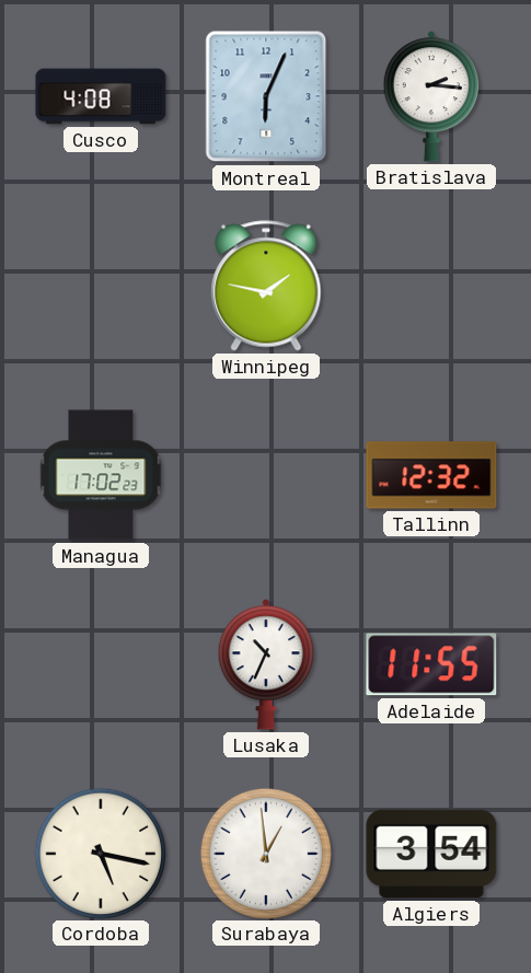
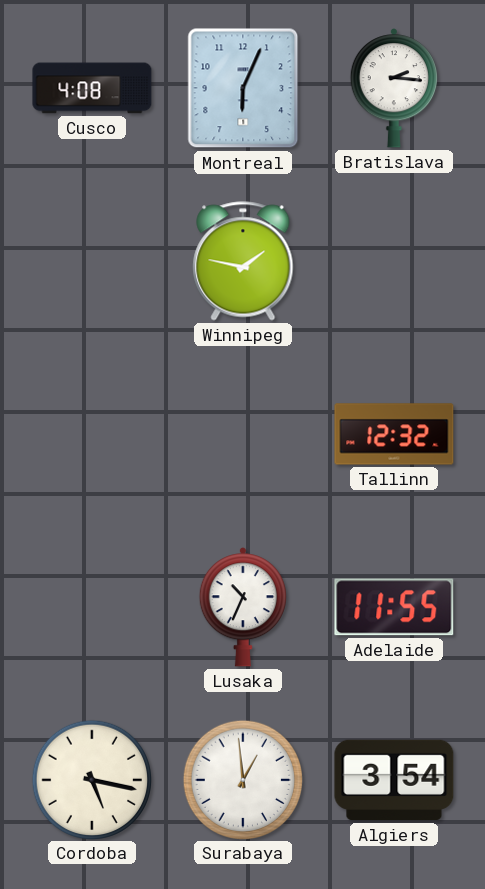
Managua: 17:02 -> none
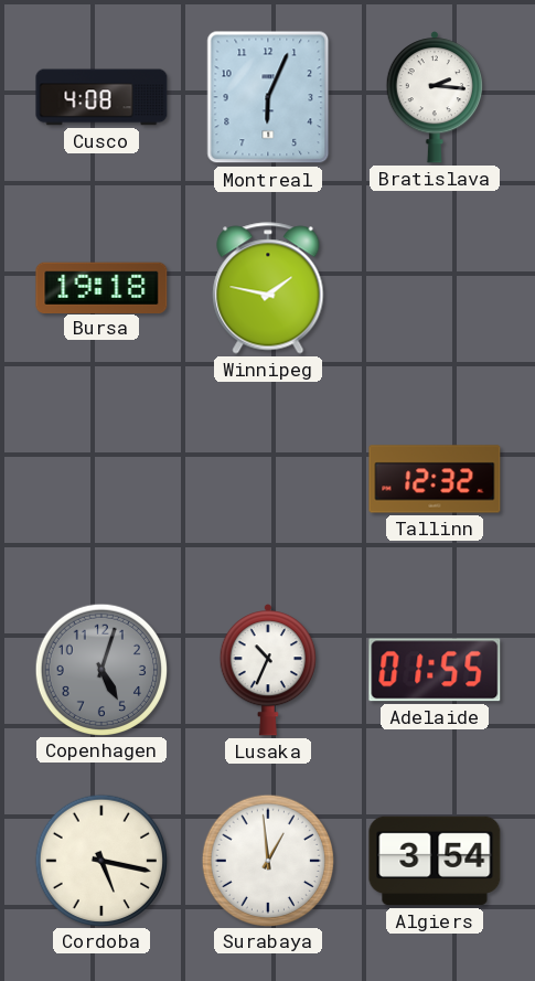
Bursa: none -> 19:18
Copenhagen: none -> 5:03
Adelaide: 11:55 -> 01:55
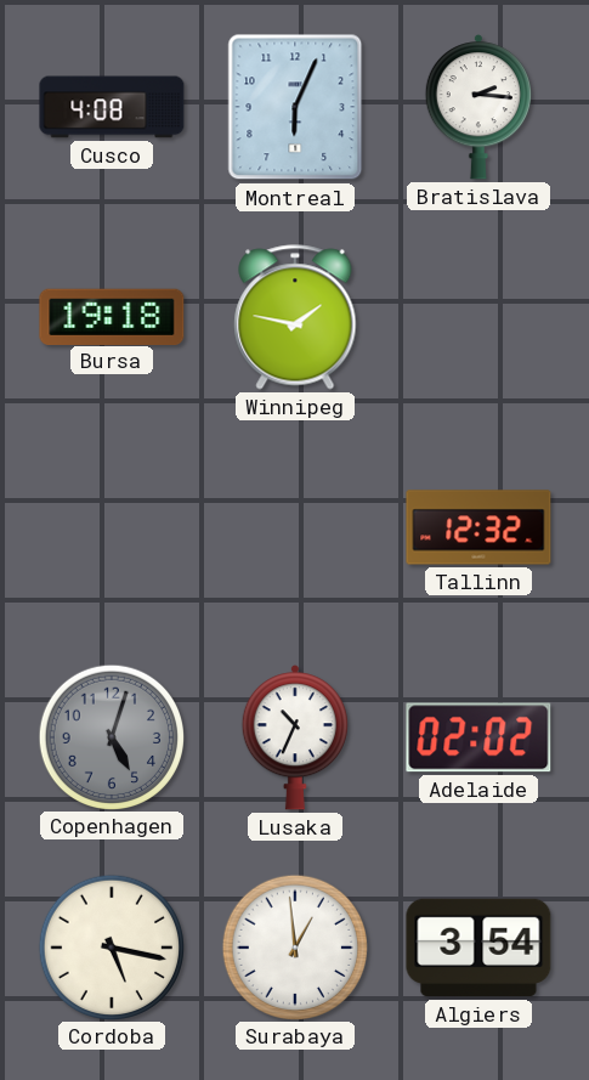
Adelaide: 01:55 -> 02:02
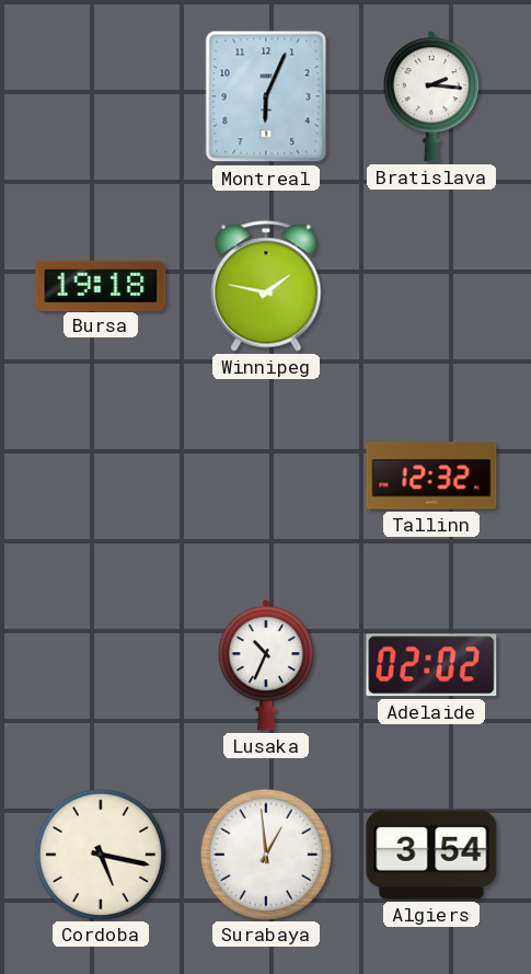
Cusco: 4:08 -> none
Copenhagen: 5:03 -> none
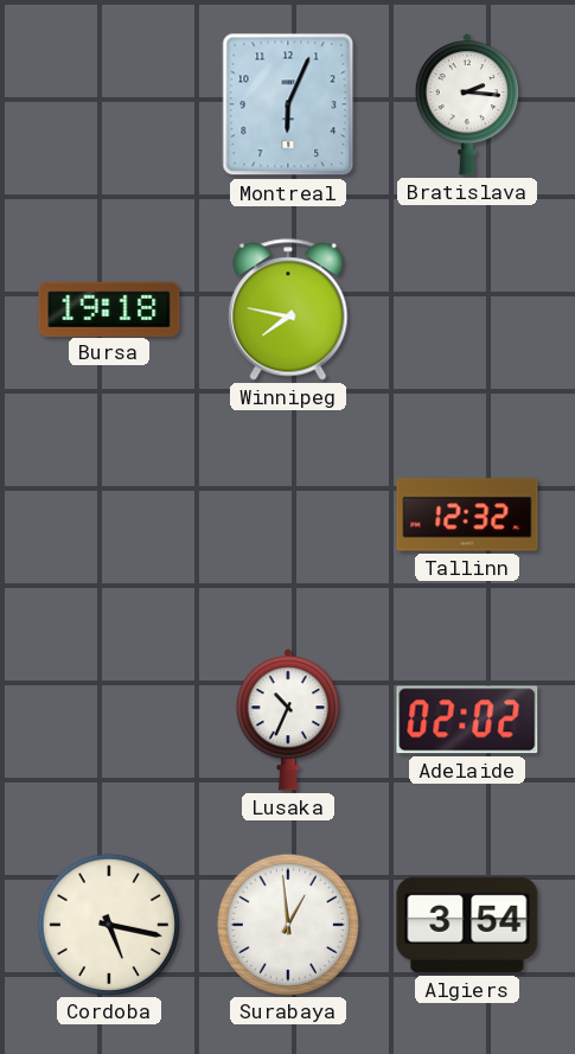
Winnipeg: 1:47 -> 7:47
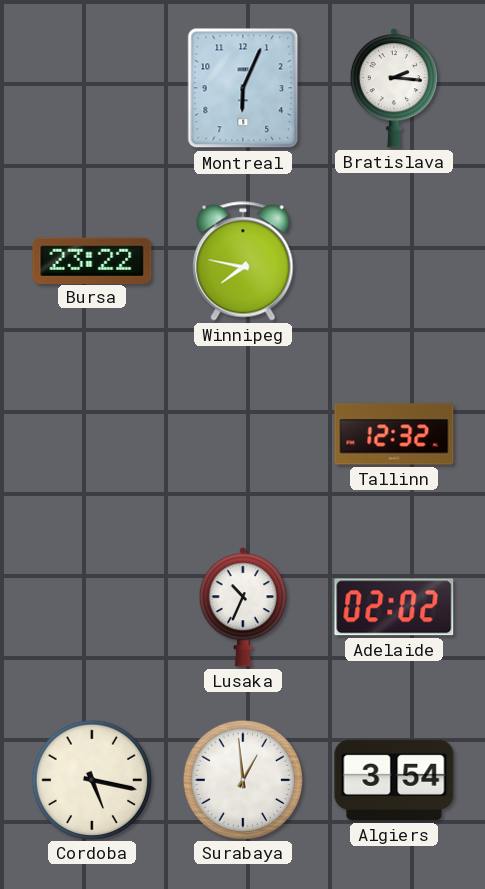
Bursa: 19:18 -> 23:22
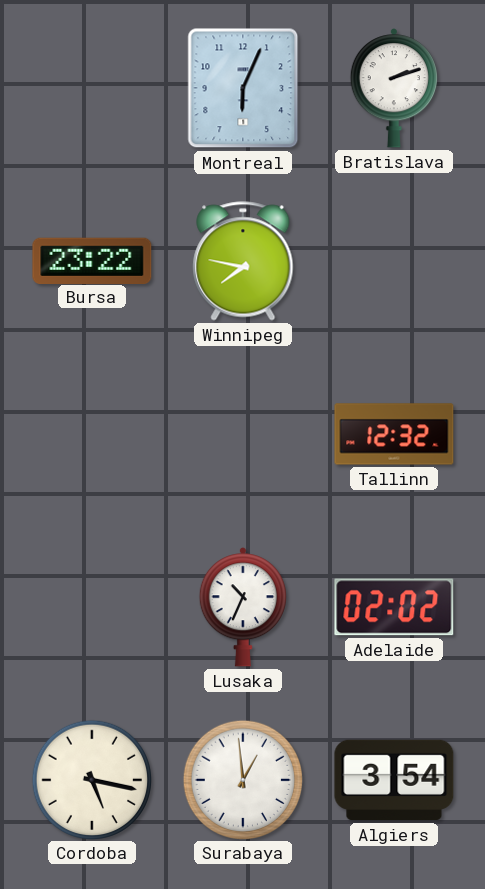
Bratislava: 2:16 -> 2:12
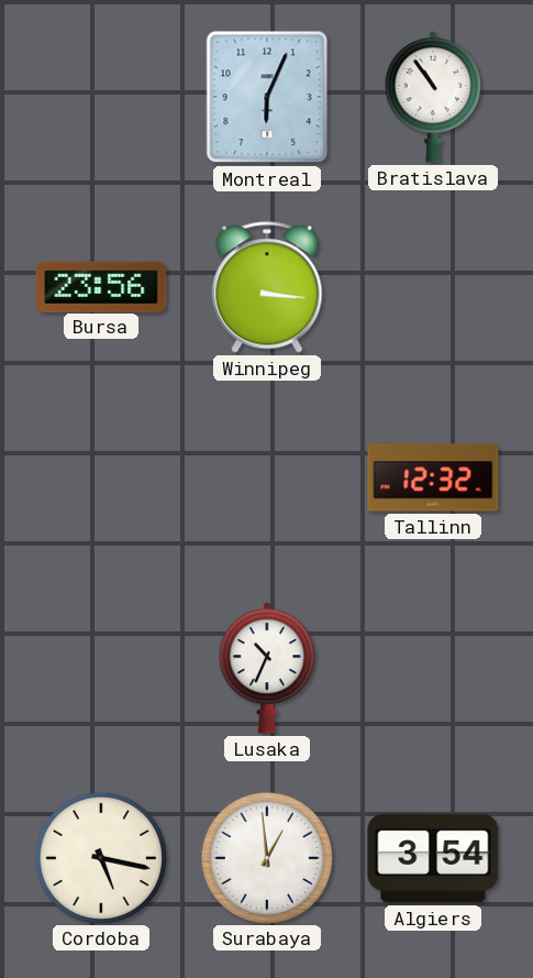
Bratislava: 2:12 -> 10:54
Bursa: 23:22 -> 23:56
Winnipeg: 7:47 -> 3:16
Adelaide: 02:02 -> none
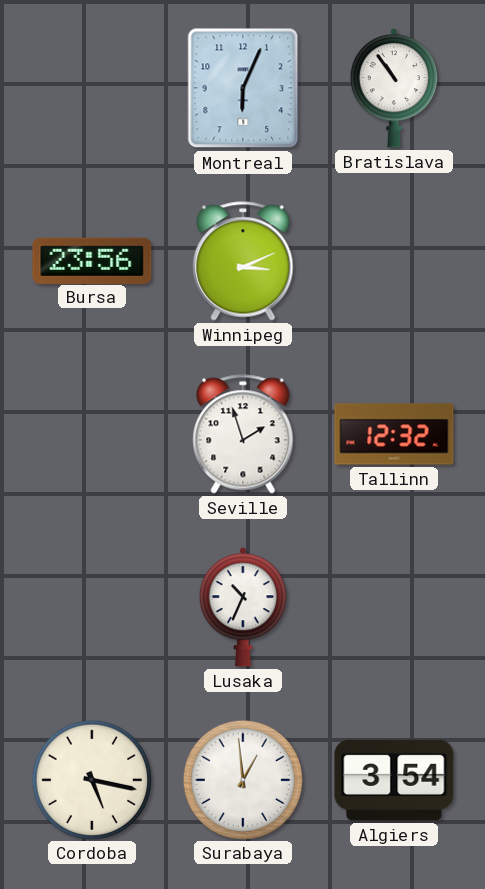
Winnipeg: 3:16 -> 3:11
Seville: none -> 1:57
